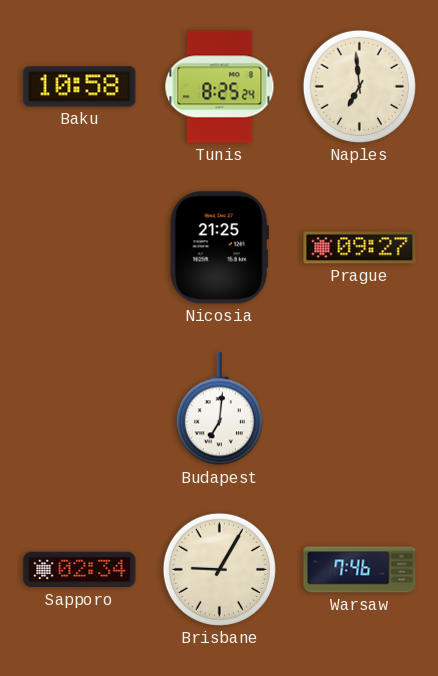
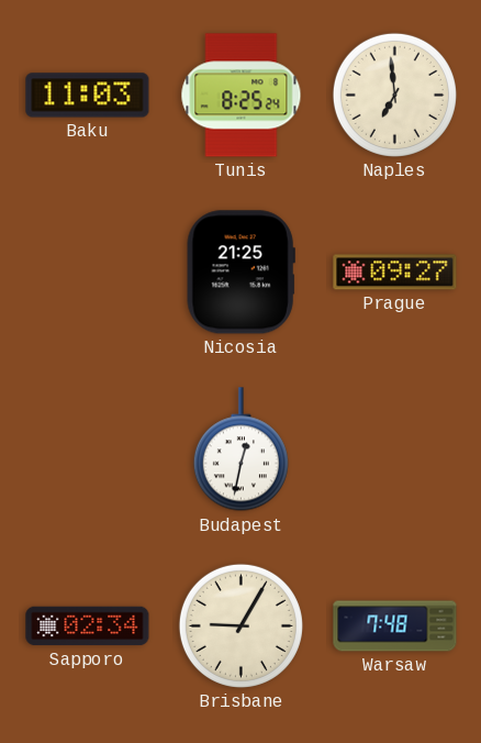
Baku: 10:58 -> 11:03
Budapest: 7:01 -> 12:32
Warsaw: 7:46 -> 7:48
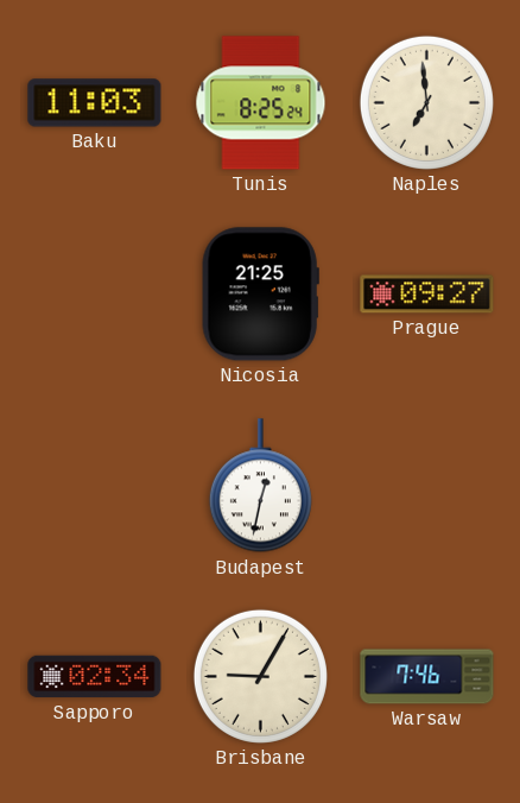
Warsaw: 7:48 -> 7:46
